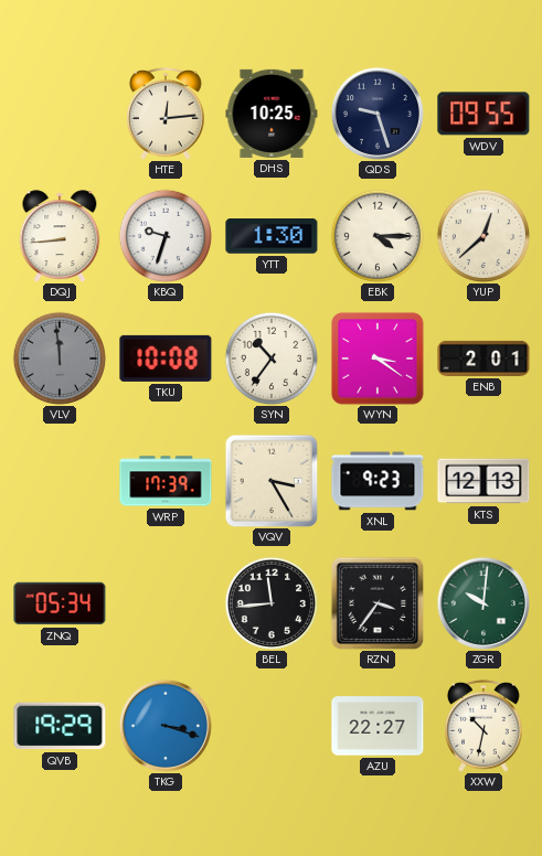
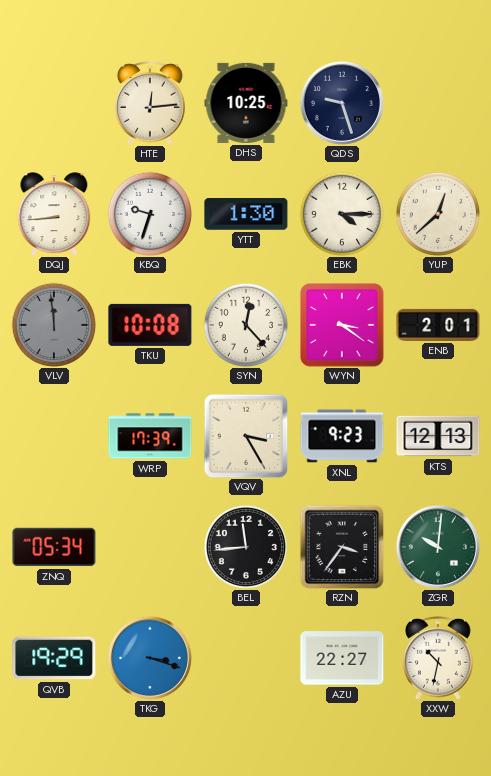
WDV: 09:55 -> none
SYN: 10:36 -> 12:23
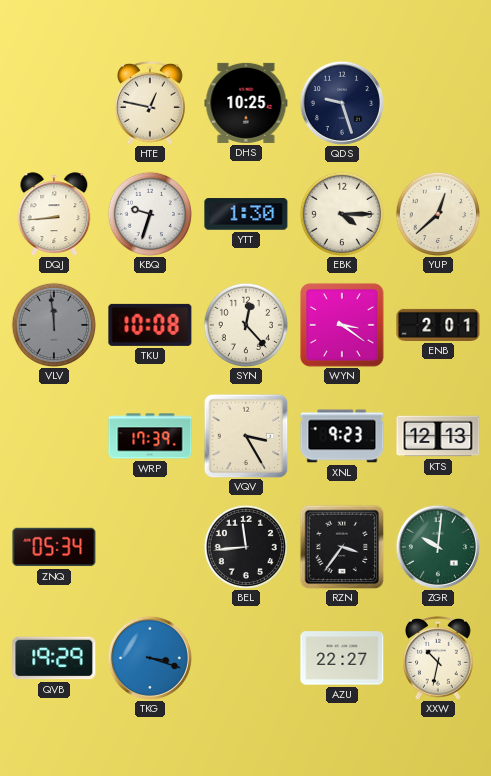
HTE: 12:14 -> 12:47
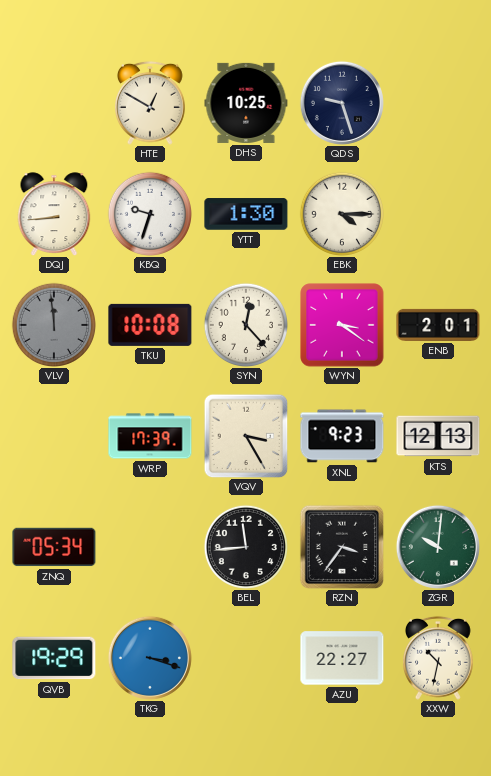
HTE: 12:47 -> 12:50
YUP: 12:38 -> none
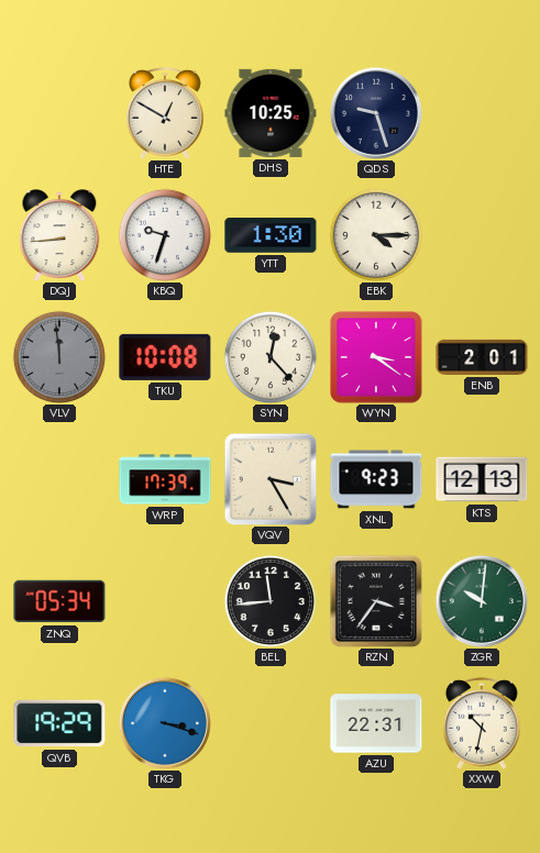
AZU: 22:27 -> 22:31
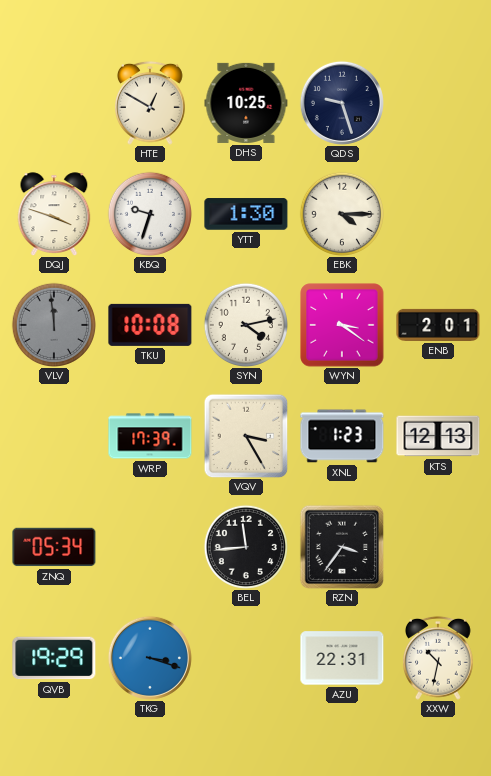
DQJ: 8:44 -> 3:48
SYN: 12:23 -> 4:13
XNL: 9:23 -> 1:23
ZGR: 10:01 -> none
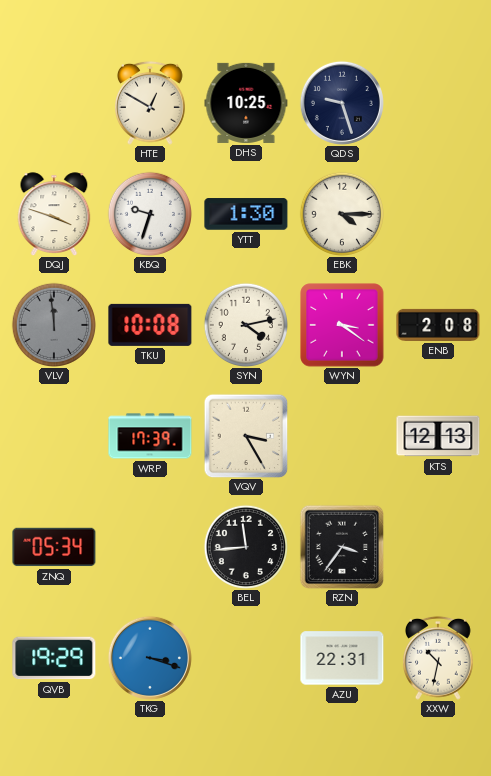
ENB: 2:01 -> 2:08
XNL: 1:23 -> none
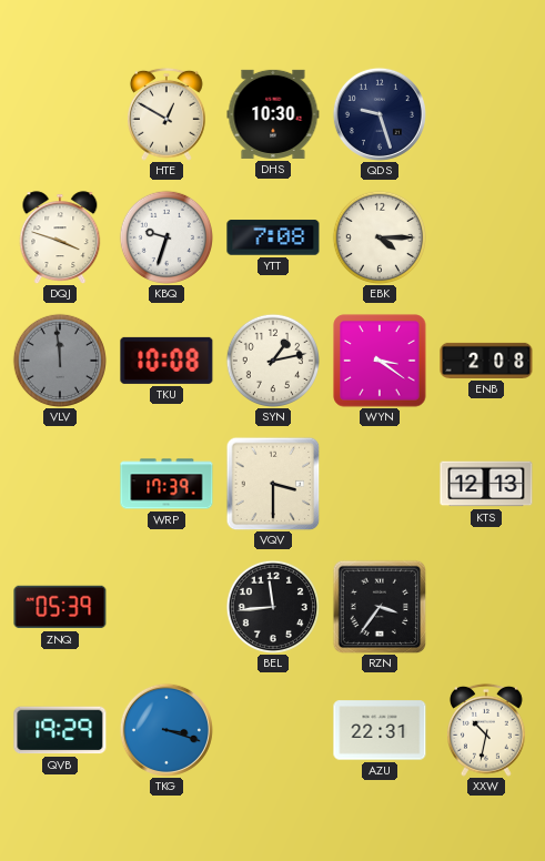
DHS: 10:25 -> 10:30
YTT: 1:30 -> 7:08
SYN: 4:13 -> 1:13
VQV: 3:25 -> 3:30
ZNQ: 05:34 -> 05:39
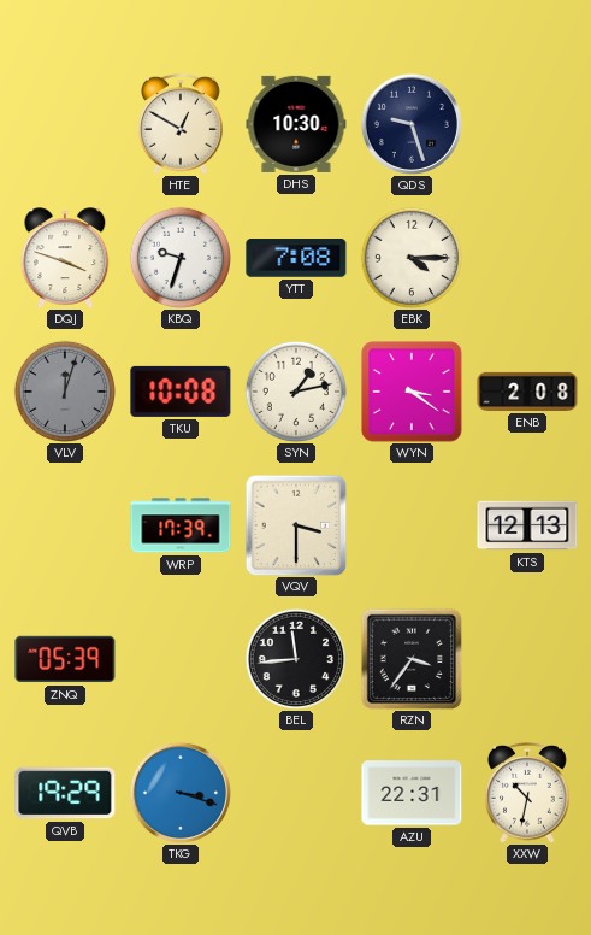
VLV: 11:59 -> 12:03
